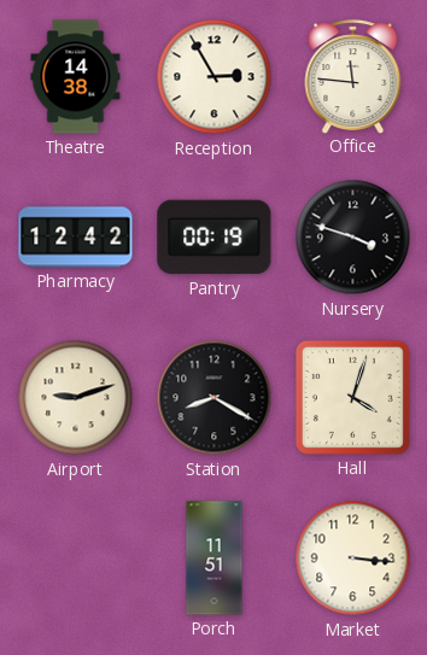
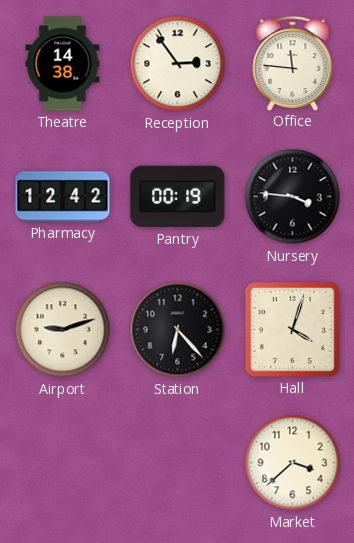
Reception: 2:55 -> 2:54
Nursery: 3:48 -> 3:46
Station: 8:20 -> 6:23
Porch: 11:51 -> none
Market: 3:16 -> 3:38
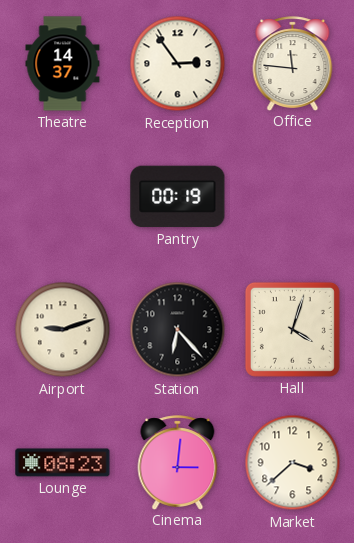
Theatre: 14:38 -> 14:37
Pharmacy: 12:42 -> none
Nursery: 3:46 -> none
Lounge: none -> 08:23
Cinema: none -> 3:01
